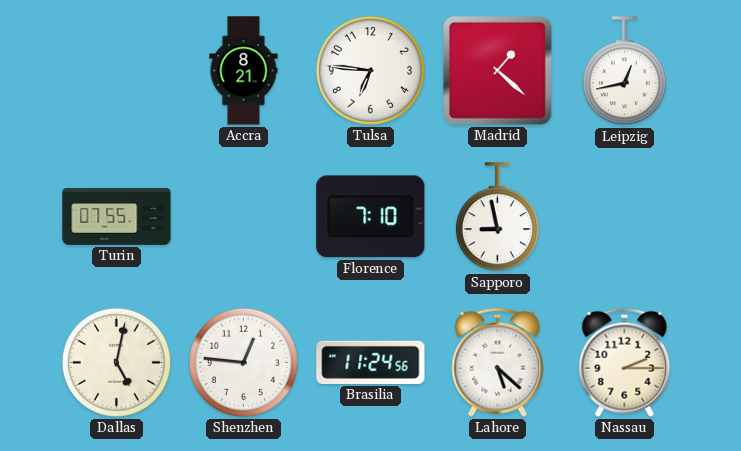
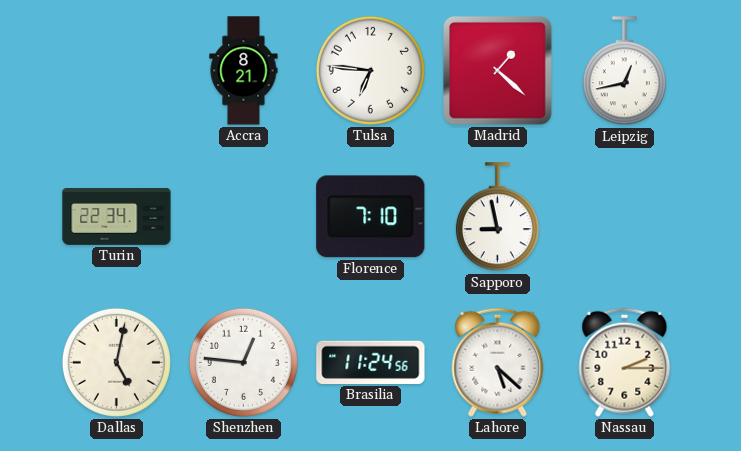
Turin: 07:55 -> 22:34
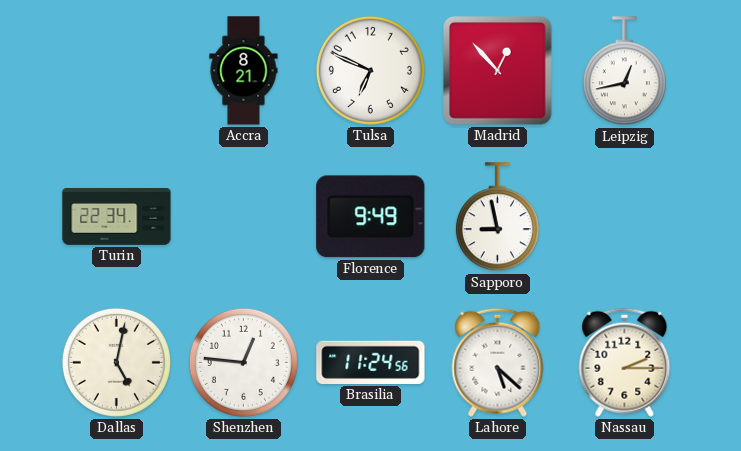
Tulsa: 6:46 -> 6:49
Madrid: 1:22 -> 12:53
Florence: 7:10 -> 9:49
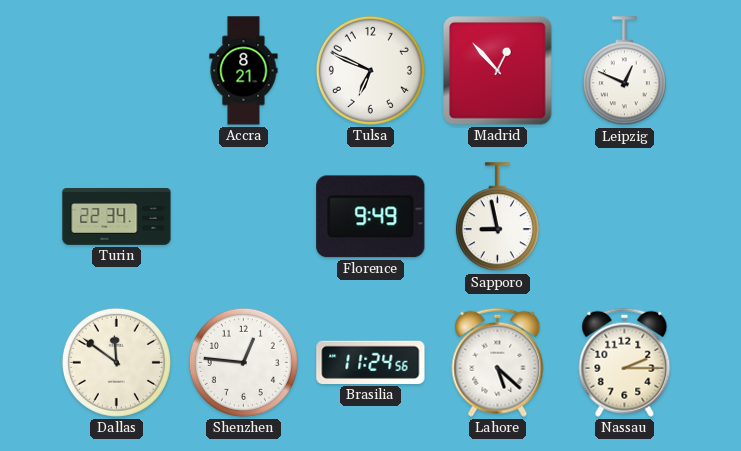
Leipzig: 12:43 -> 12:49
Dallas: 5:02 -> 11:51
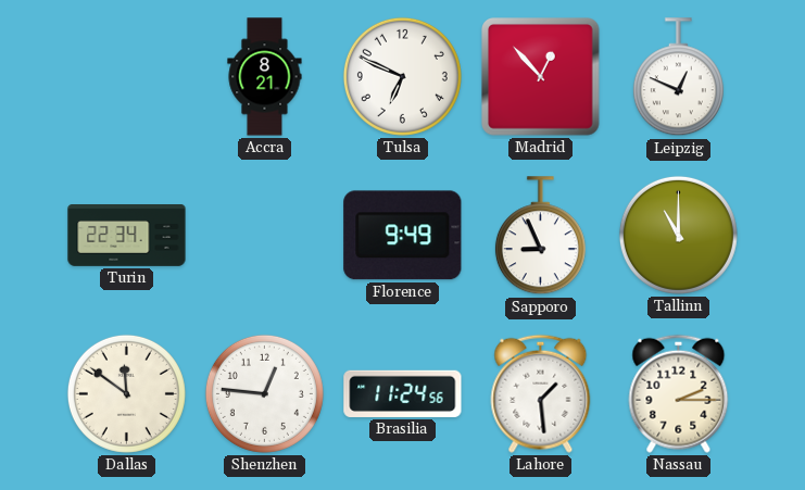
Sapporo: 8:58 -> 8:56
Tallinn: none -> 11:00
Lahore: 5:22 -> 1:29
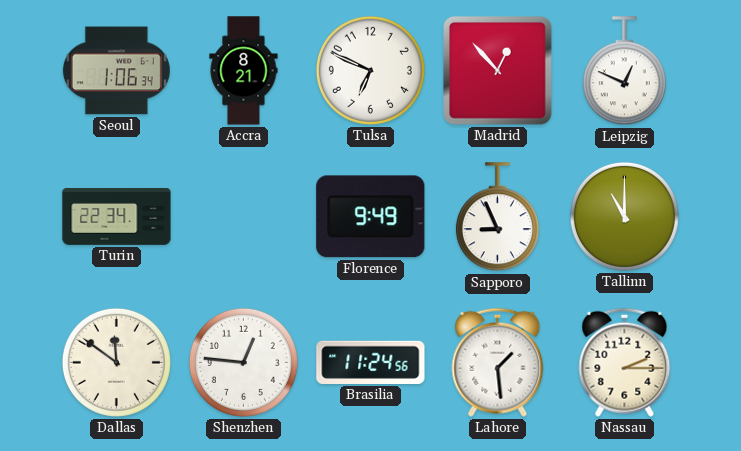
Seoul: none -> 1:06
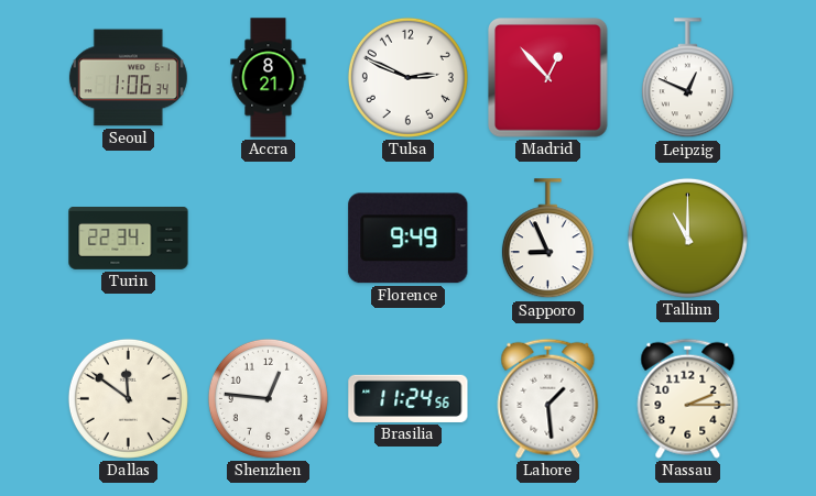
Tulsa: 6:49 -> 2:49
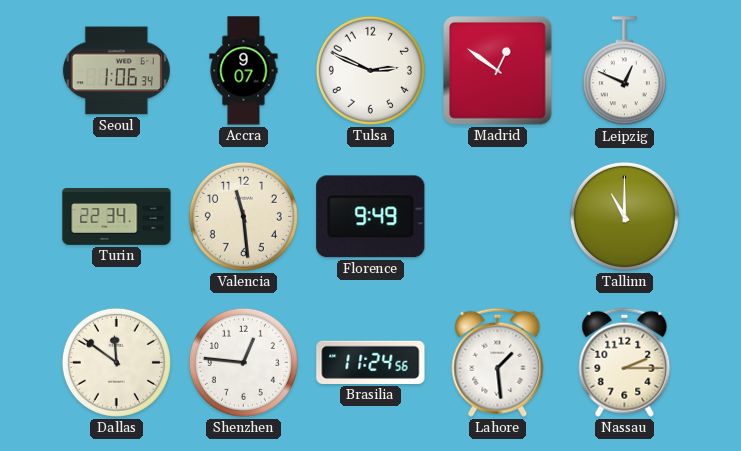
Accra: 8:21 -> 9:07
Madrid: 12:53 -> 12:51
Valencia: none -> 11:29
Sapporo: 8:56 -> none
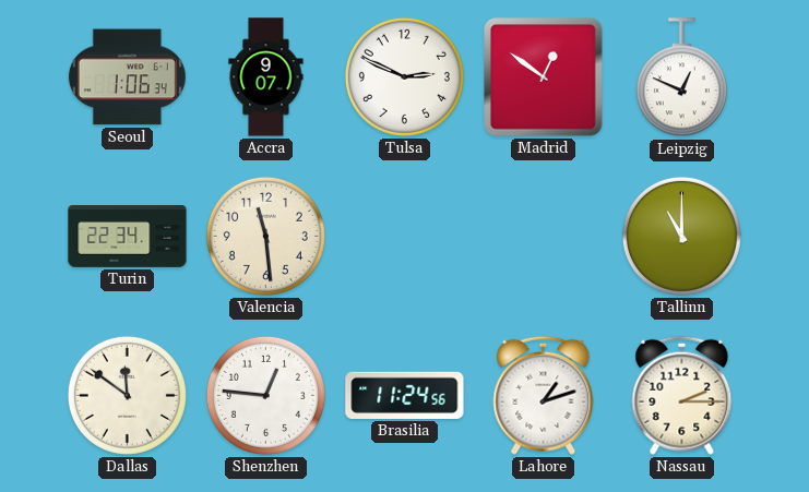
Florence: 9:49 -> none
Lahore: 1:29 -> 1:12
